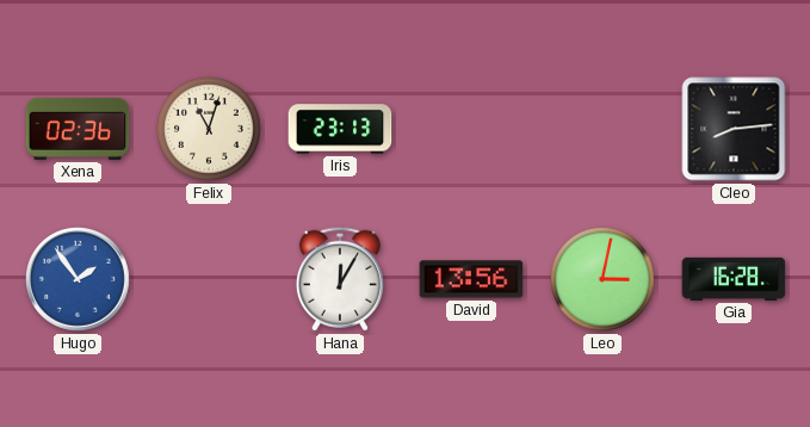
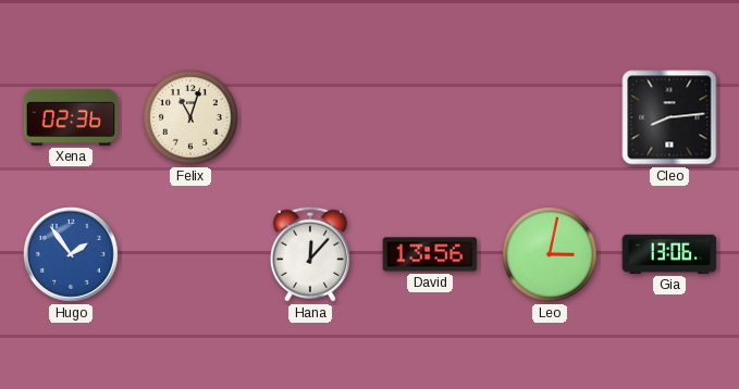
Iris: 23:13 -> none
Hana: 12:05 -> 12:07
Gia: 16:28 -> 13:06
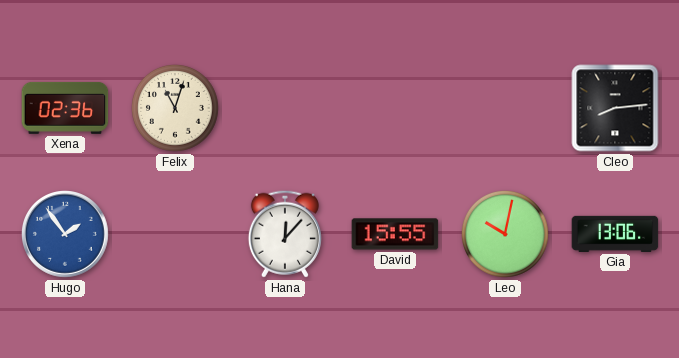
David: 13:56 -> 15:55
Leo: 3:02 -> 10:02
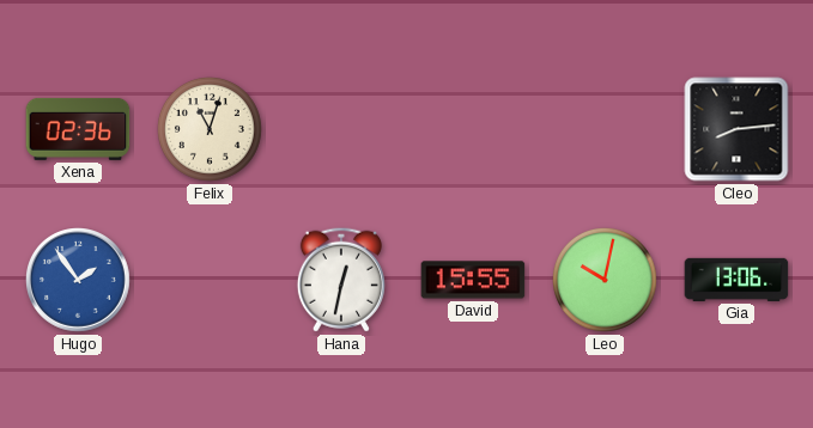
Hana: 12:07 -> 12:32
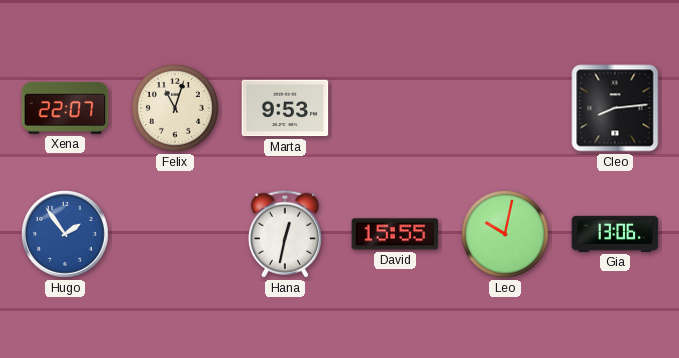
Xena: 02:36 -> 22:07
Marta: none -> 9:53
